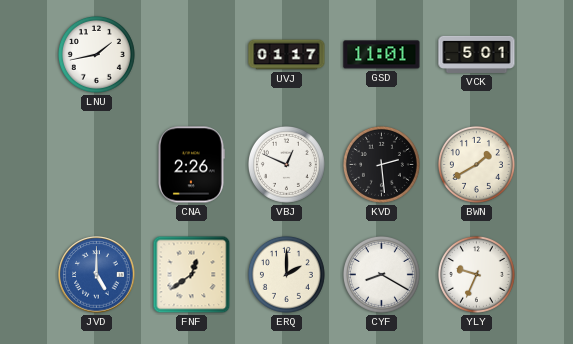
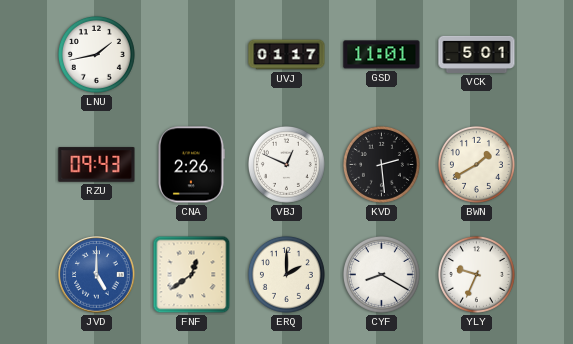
RZU: none -> 09:43
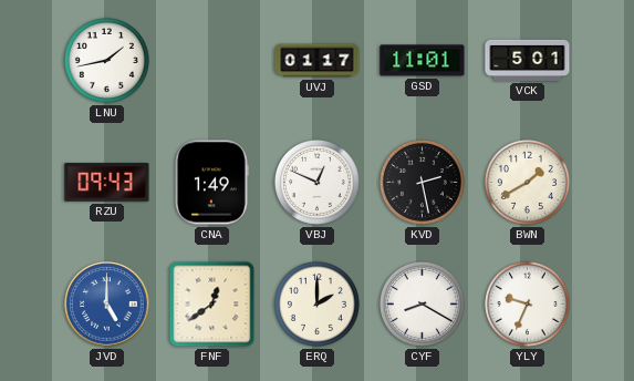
CNA: 2:26 -> 1:49
KVD: 2:29 -> 2:28
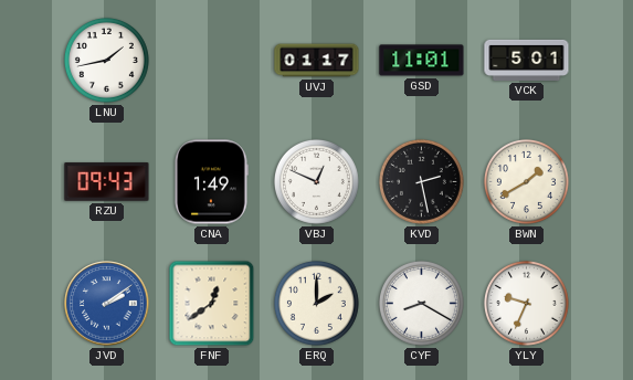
JVD: 5:00 -> 2:09
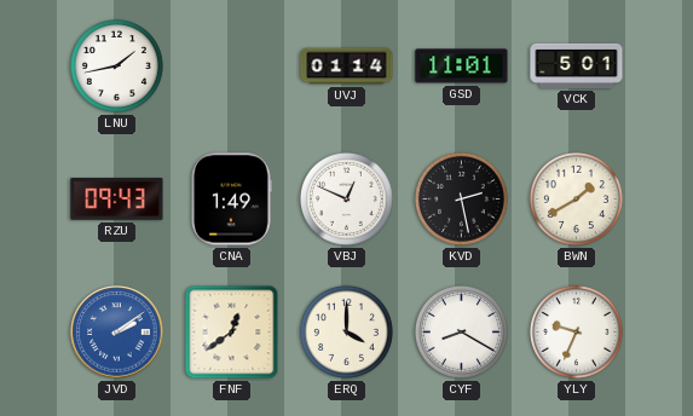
UVJ: 01:17 -> 01:14
ERQ: 2:00 -> 4:00
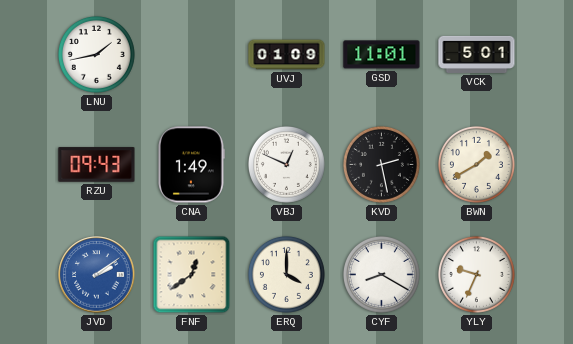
UVJ: 01:14 -> 01:09
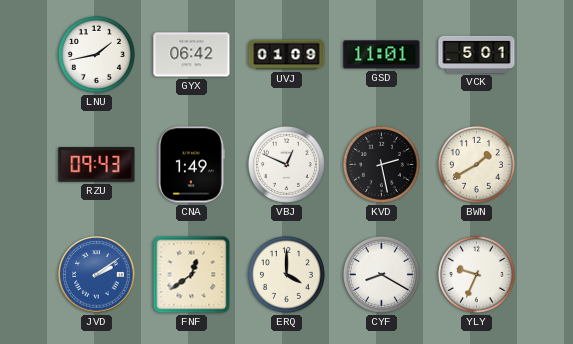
GYX: none -> 06:42
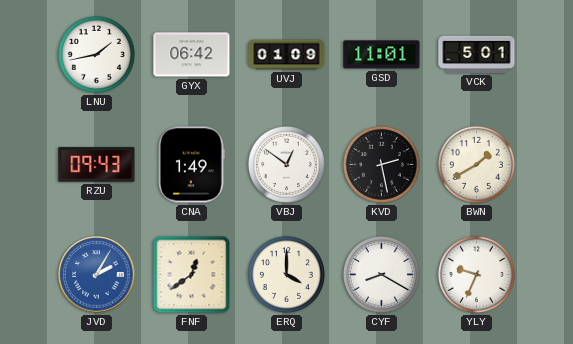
VBJ: 12:49 -> 12:51
JVD: 2:09 -> 2:05
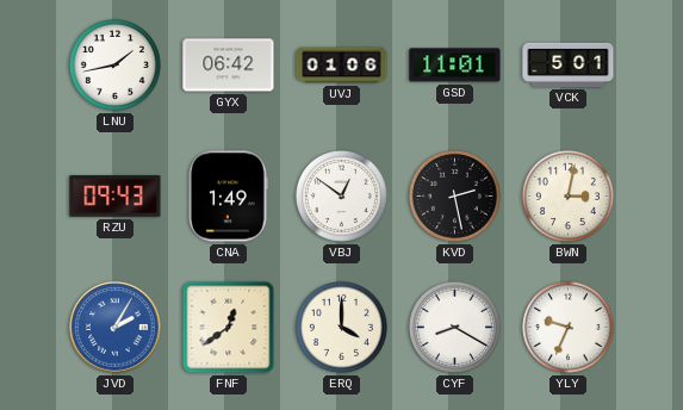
UVJ: 01:09 -> 01:06
BWN: 1:40 -> 3:02
